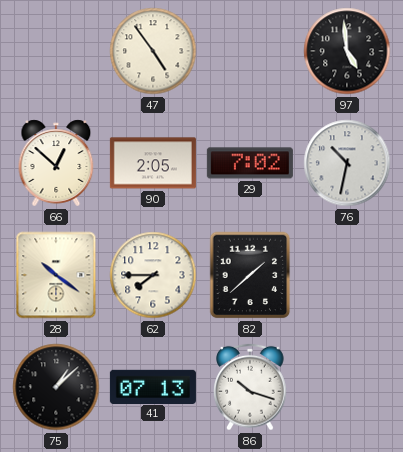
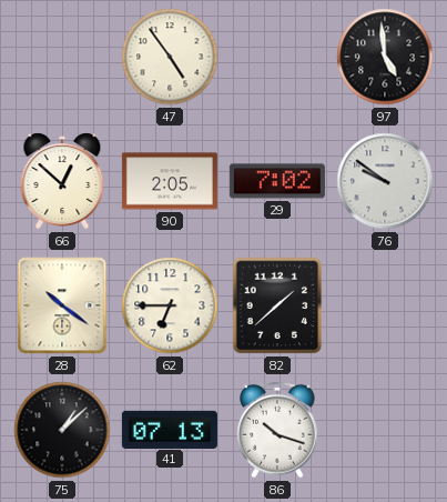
76: 10:32 -> 9:51
62: 7:45 -> 6:45
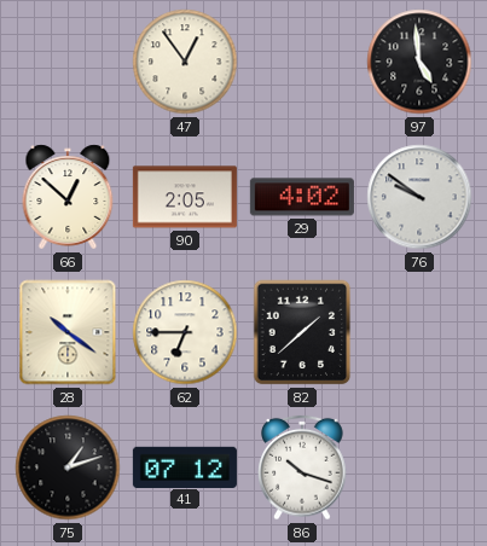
47: 4:54 -> 12:54
29: 7:02 -> 4:02
75: 1:08 -> 1:12
41: 07:13 -> 07:12
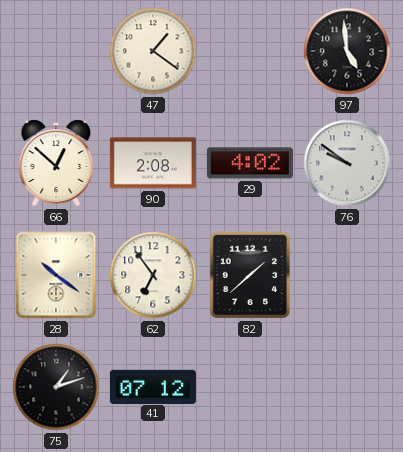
47: 12:54 -> 1:21
90: 2:05 -> 2:08
62: 6:45 -> 6:54
86: 10:18 -> none
